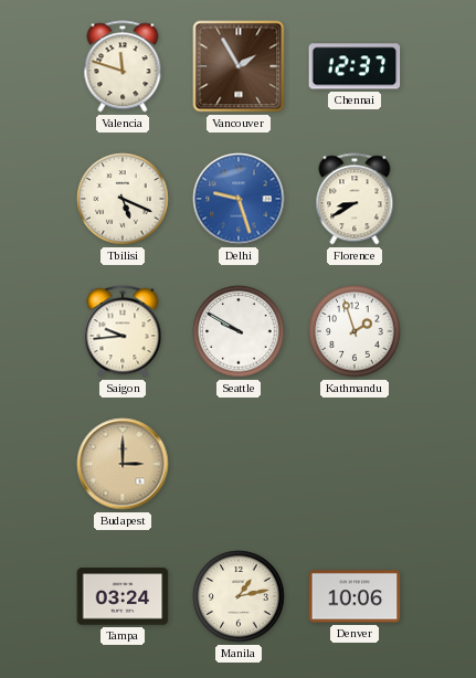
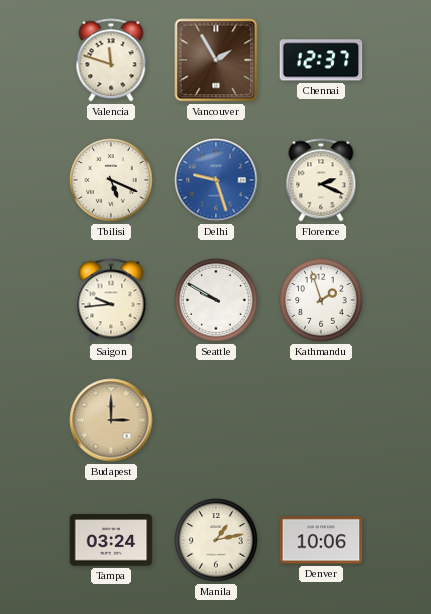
Florence: 8:40 -> 2:19
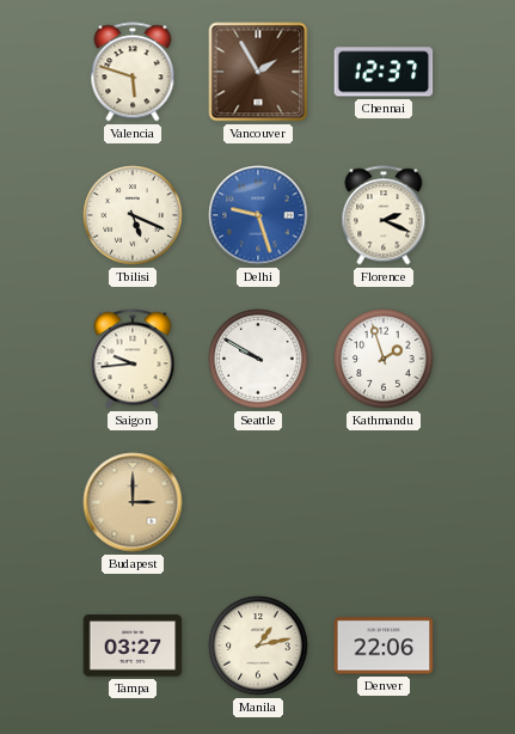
Valencia: 11:48 -> 5:48
Tampa: 03:24 -> 03:27
Denver: 10:06 -> 22:06
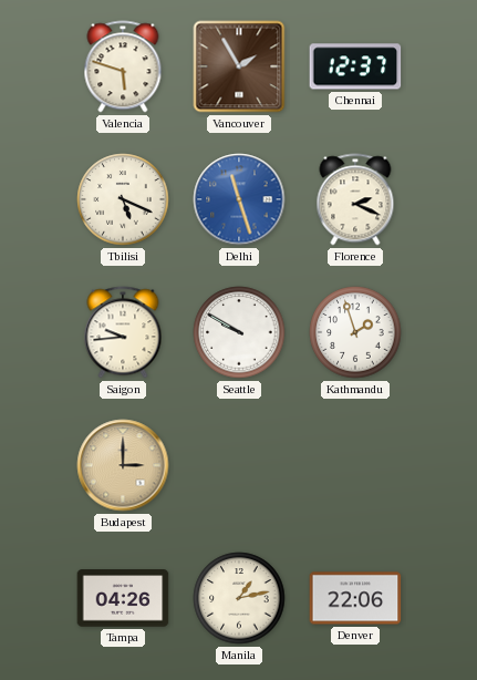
Delhi: 9:27 -> 11:27
Tampa: 03:27 -> 04:26
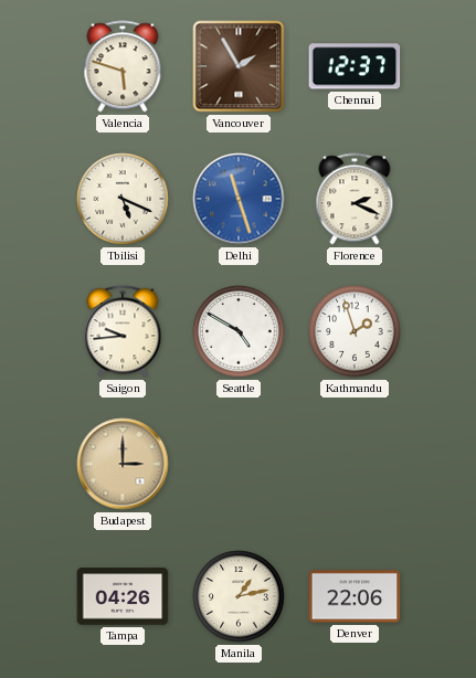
Seattle: 9:50 -> 4:50
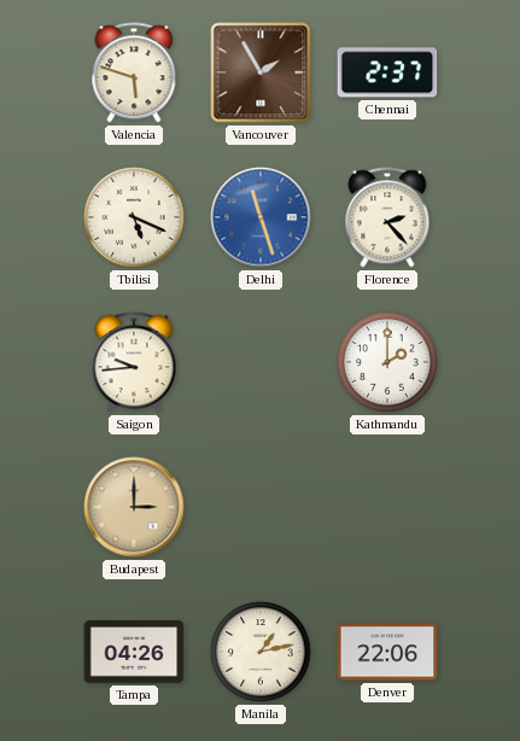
Chennai: 12:37 -> 2:37
Florence: 2:19 -> 2:23
Seattle: 4:50 -> none
Kathmandu: 1:57 -> 2:00
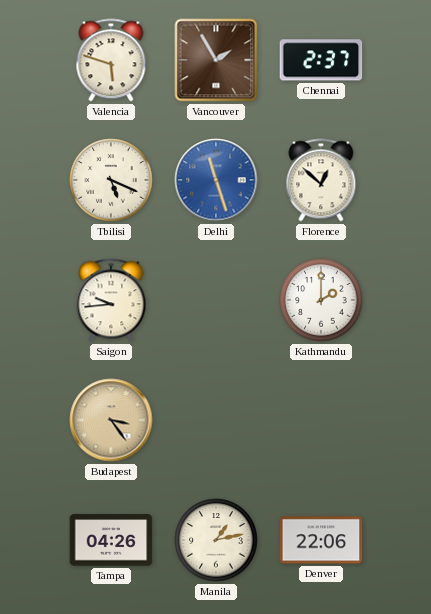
Florence: 2:23 -> 12:52
Budapest: 3:00 -> 3:24
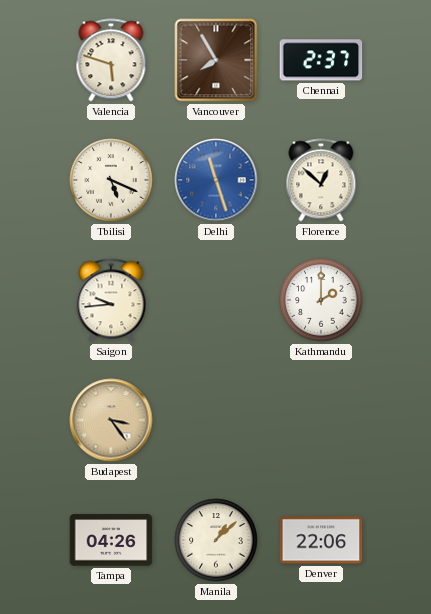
Vancouver: 1:55 -> 7:55
Manila: 1:13 -> 1:08
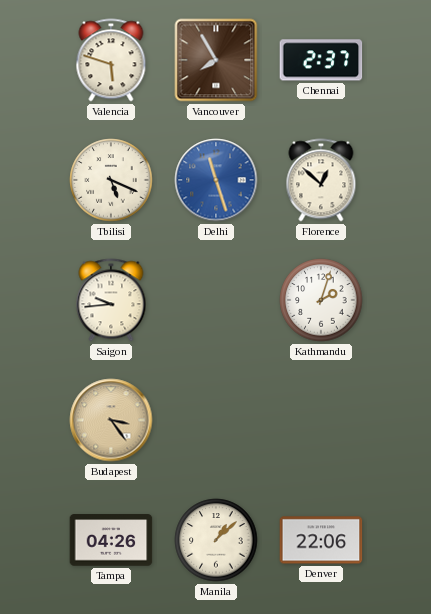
Kathmandu: 2:00 -> 2:03
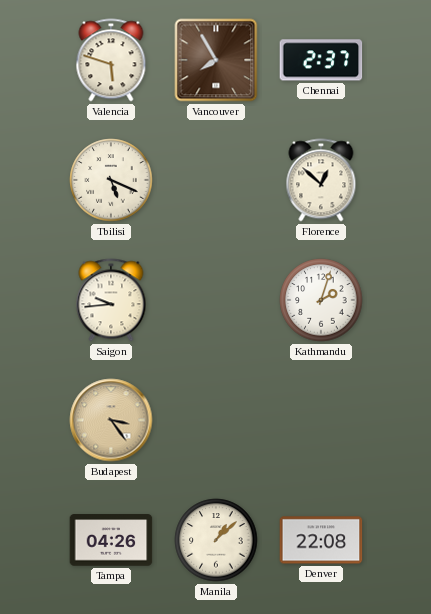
Delhi: 11:27 -> none
Denver: 22:06 -> 22:08
